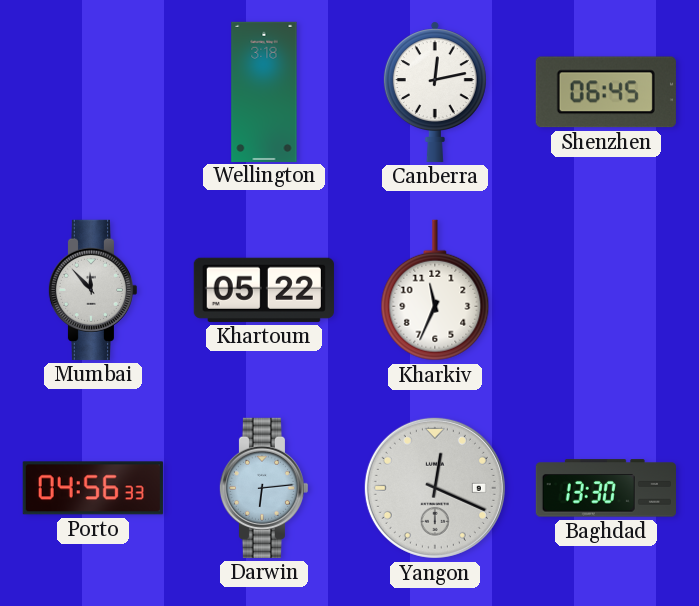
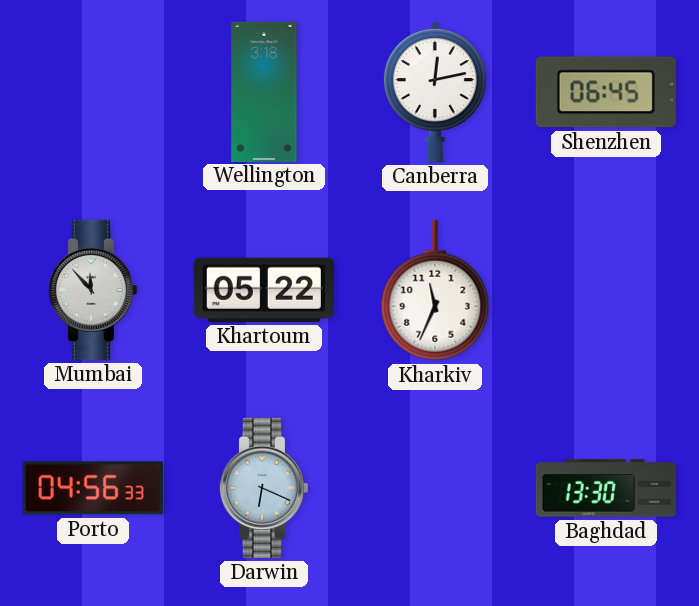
Darwin: 6:14 -> 6:19
Yangon: 12:19 -> none
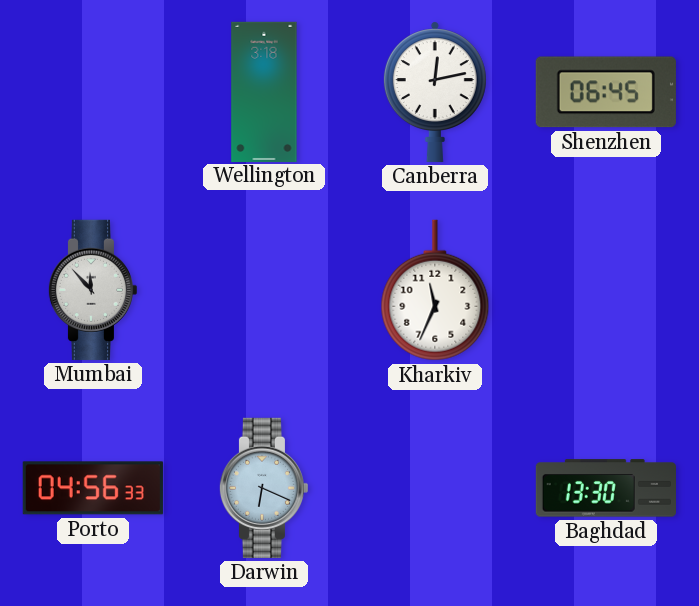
Khartoum: 05:22 -> none
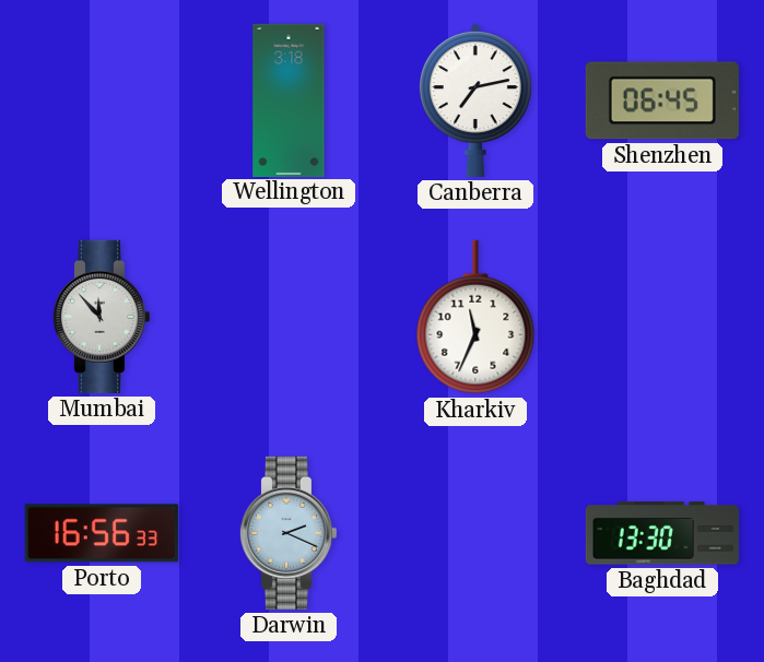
Canberra: 12:13 -> 7:13
Porto: 04:56 -> 16:56
Darwin: 6:19 -> 2:19
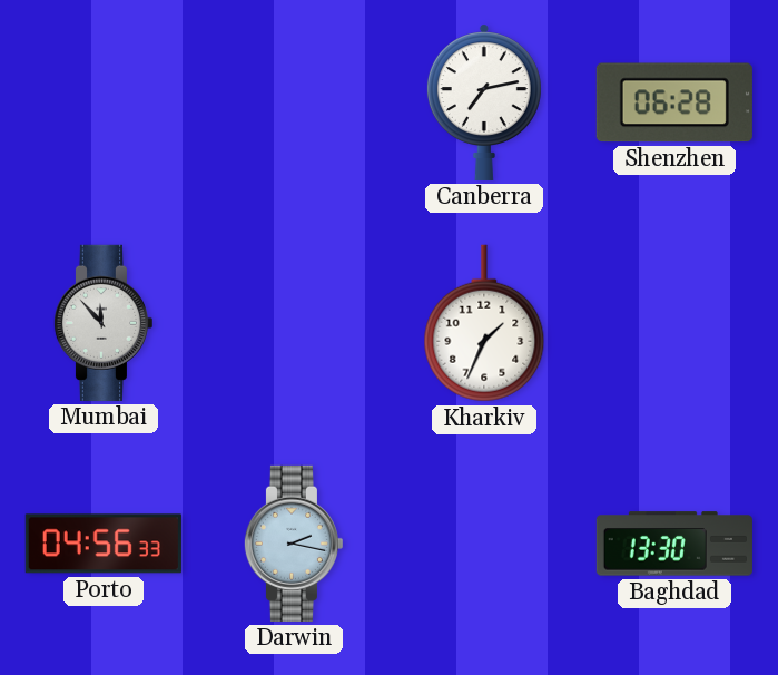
Wellington: 3:18 -> none
Shenzhen: 06:45 -> 06:28
Kharkiv: 11:34 -> 1:34
Porto: 16:56 -> 04:56
Darwin: 2:19 -> 2:17
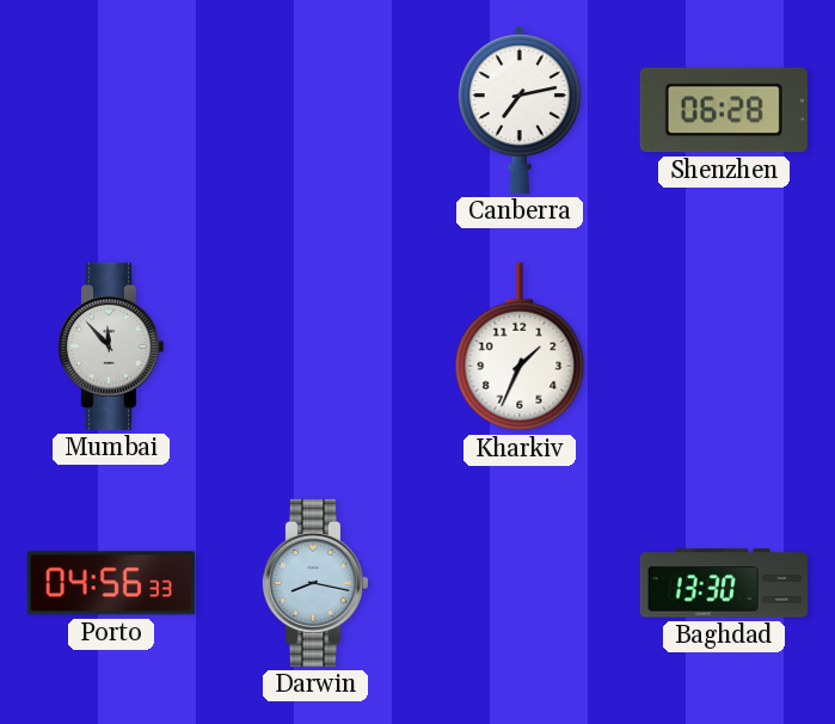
Darwin: 2:17 -> 8:17
